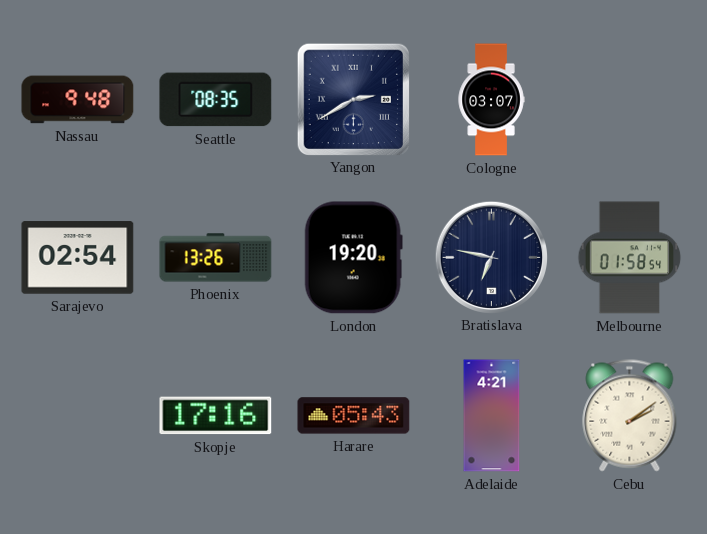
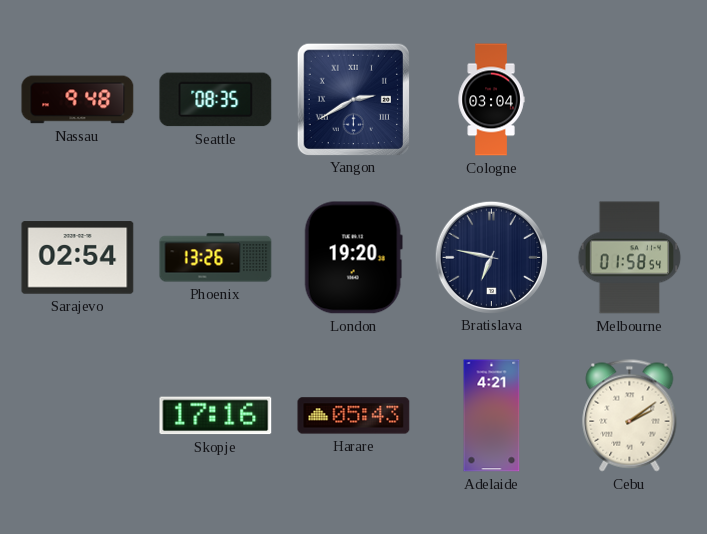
Cologne: 03:07 -> 03:04
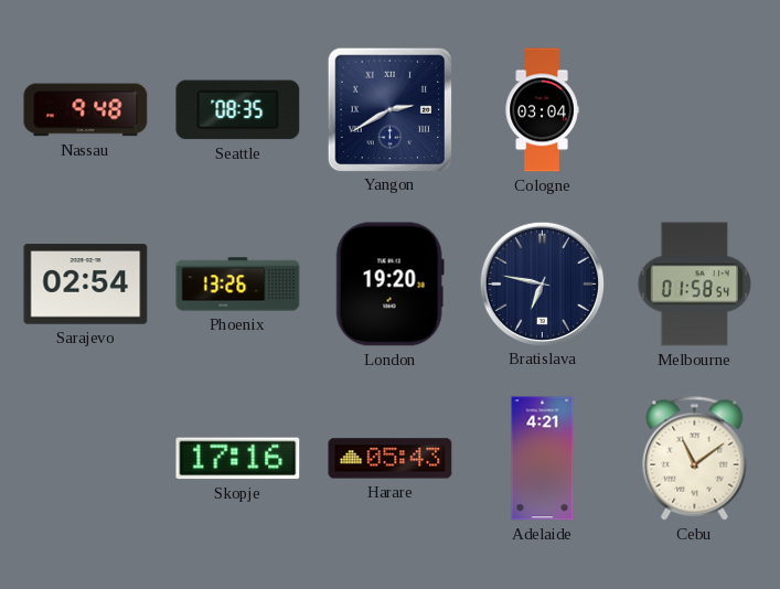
Cebu: 2:09 -> 11:09
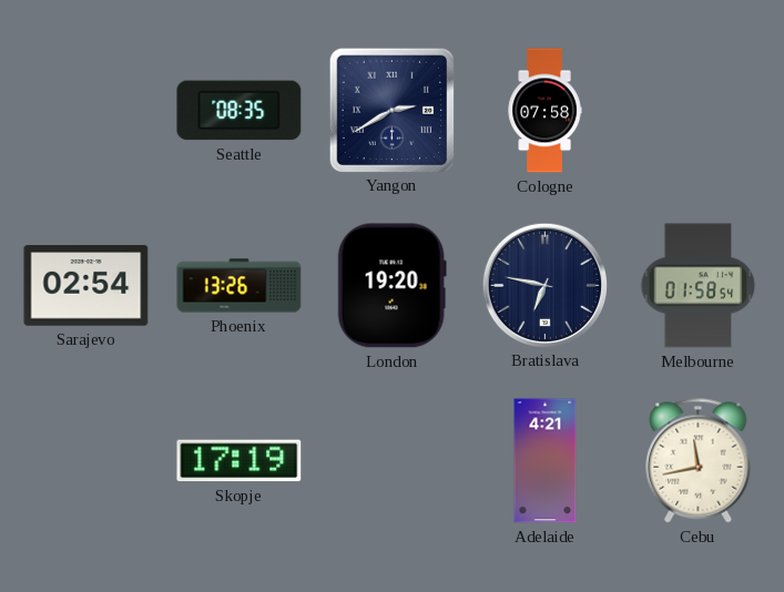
Nassau: 9:48 -> none
Cologne: 03:04 -> 07:58
Skopje: 17:16 -> 17:19
Harare: 05:43 -> none
Cebu: 11:09 -> 11:43
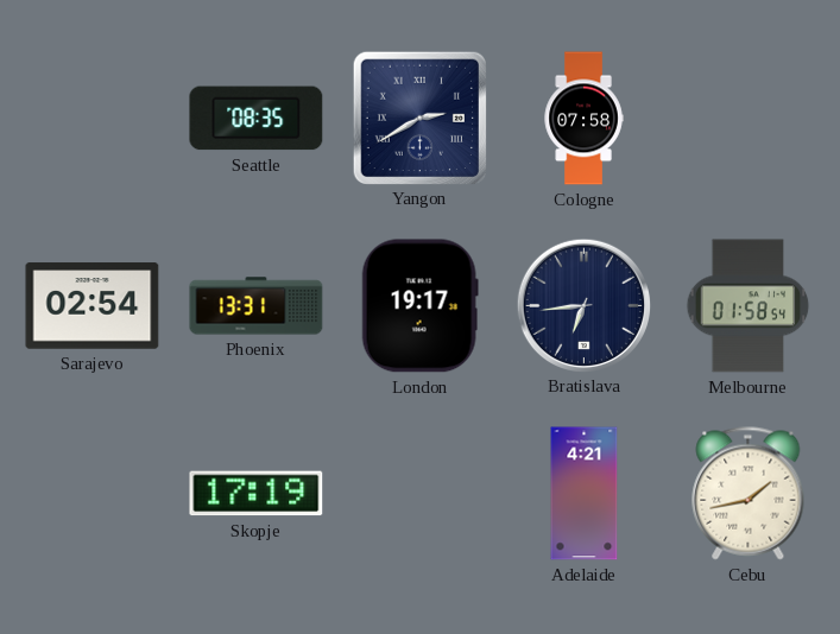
Phoenix: 13:26 -> 13:31
London: 19:20 -> 19:17
Bratislava: 6:47 -> 6:44
Cebu: 11:43 -> 1:43
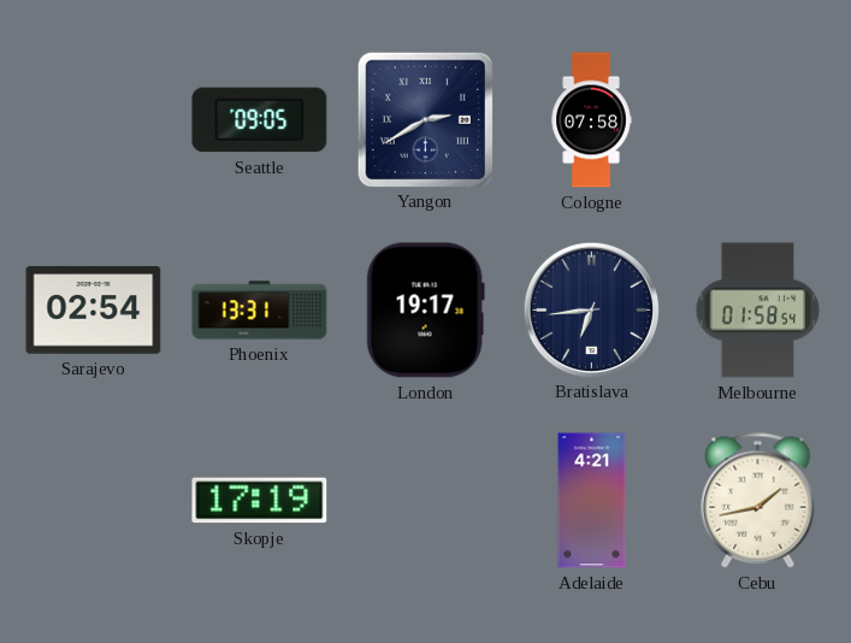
Seattle: 08:35 -> 09:05
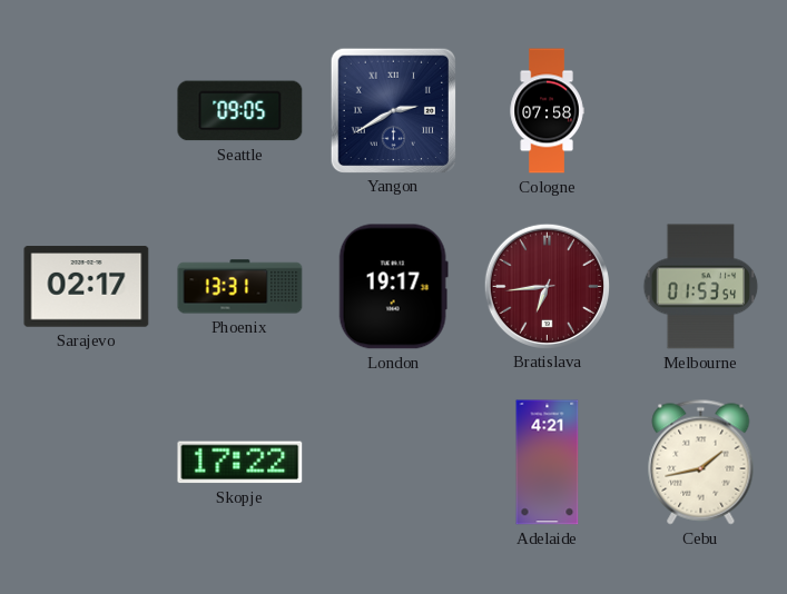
Sarajevo: 02:54 -> 02:17
Bratislava dial: navy -> burgundy
Melbourne: 01:58 -> 01:53
Skopje: 17:19 -> 17:22
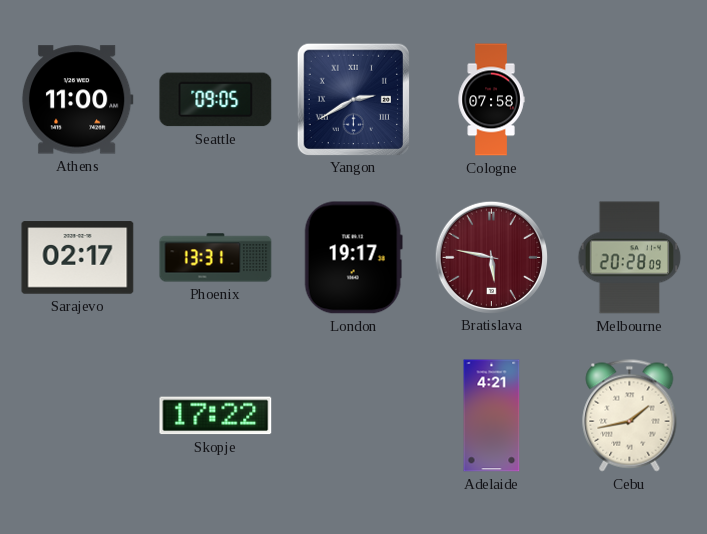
Athens: none -> 11:00
Bratislava: 6:44 -> 5:47
Melbourne: 01:53 -> 20:28
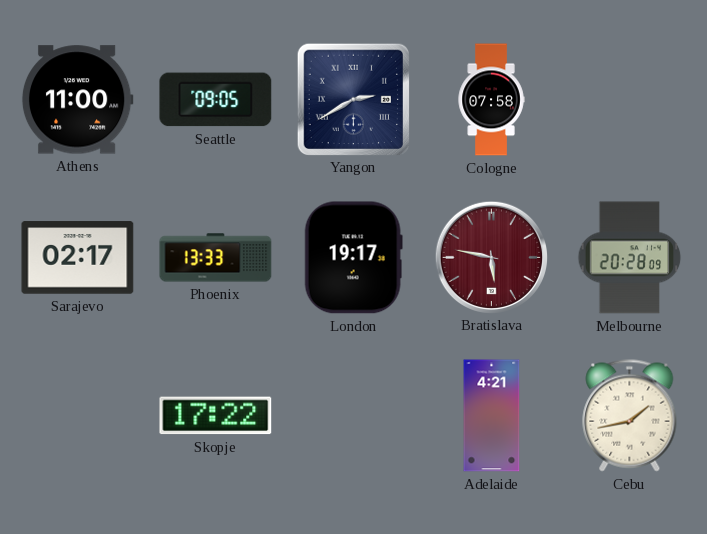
Phoenix: 13:31 -> 13:33
